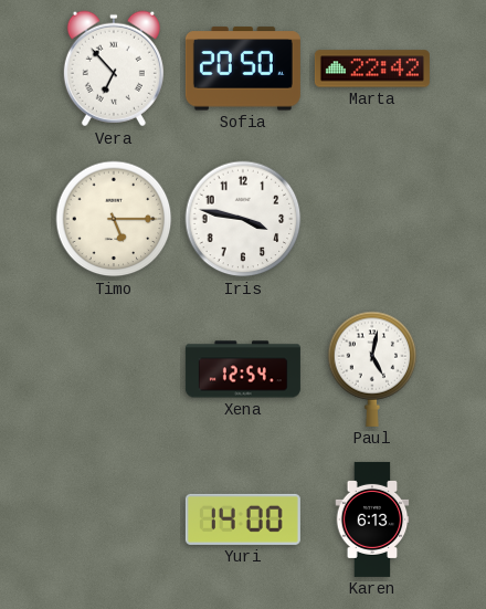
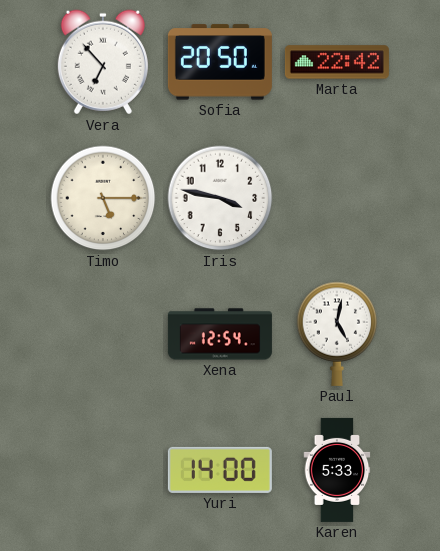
Karen: 6:13 -> 5:33
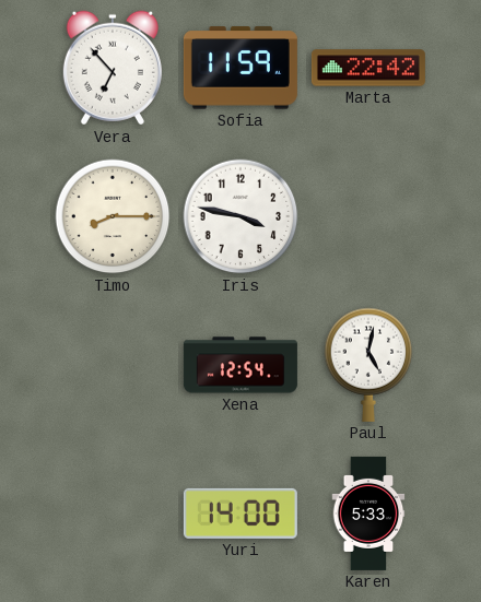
Sofia: 20:50 -> 11:59
Timo: 5:15 -> 8:15
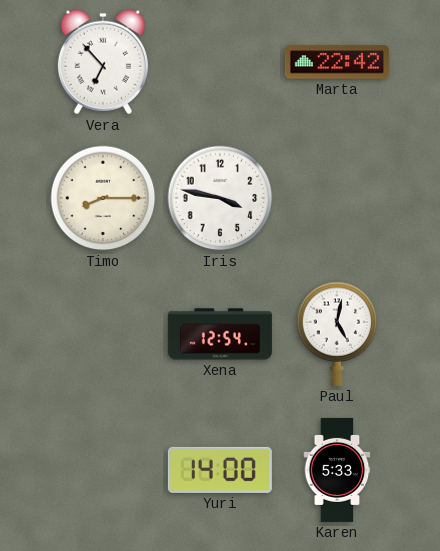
Sofia: 11:59 -> none
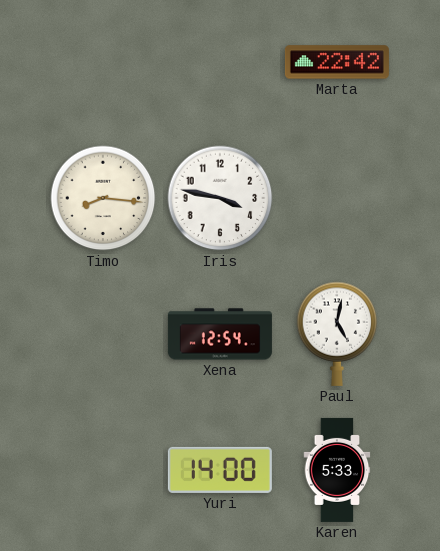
Vera: 6:53 -> none
Timo: 8:15 -> 8:16
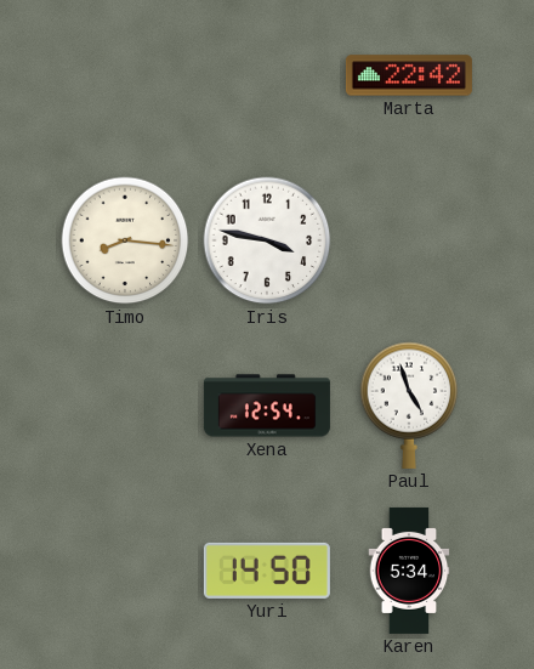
Paul: 5:02 -> 4:57
Yuri: 14:00 -> 14:50
Karen: 5:33 -> 5:34
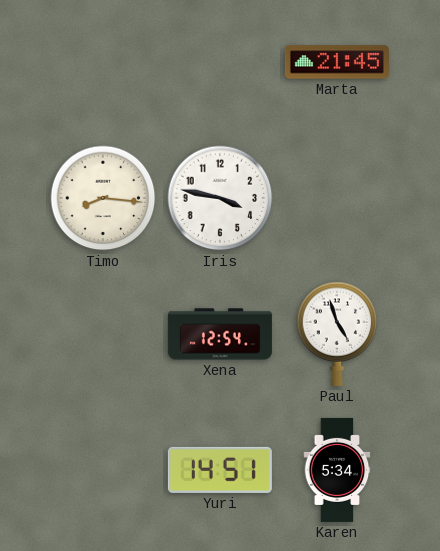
Marta: 22:42 -> 21:45
Yuri: 14:50 -> 14:51
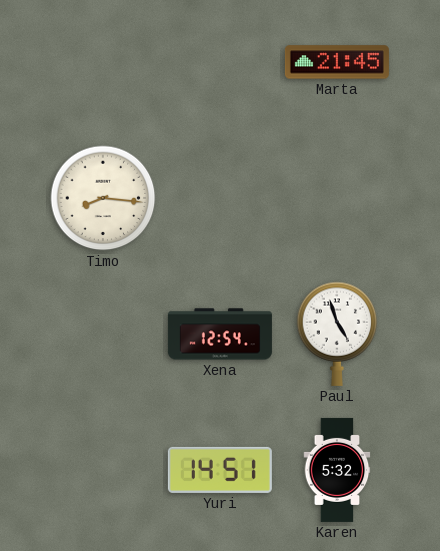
Iris: 3:47 -> none
Karen: 5:34 -> 5:32
